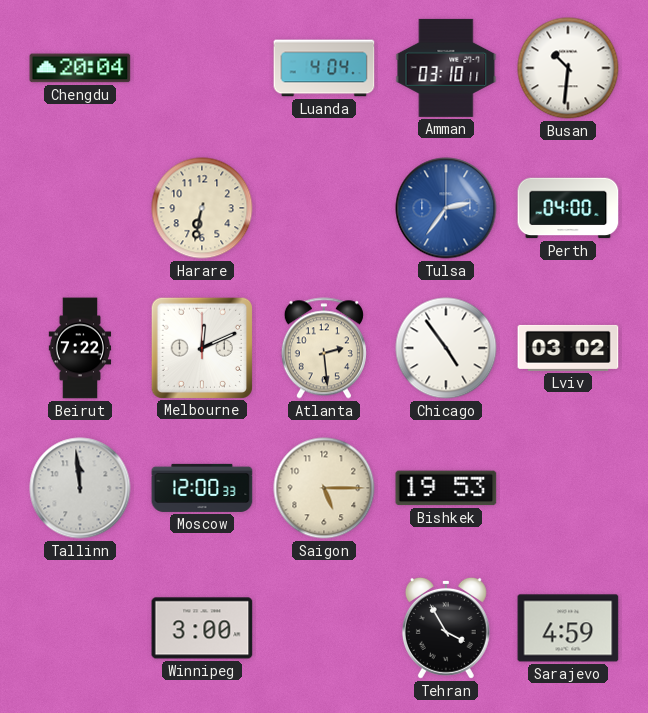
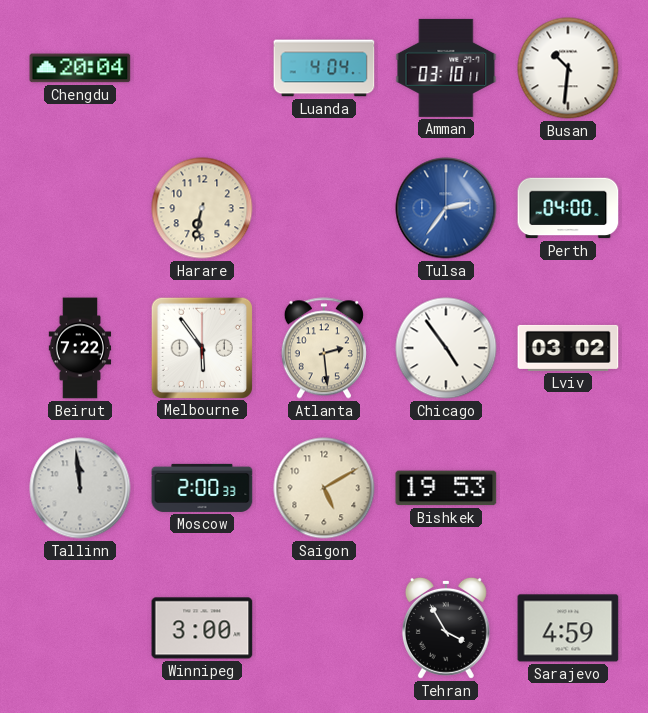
Melbourne: 12:11 -> 5:54
Moscow: 12:00 -> 2:00
Saigon: 5:15 -> 5:10
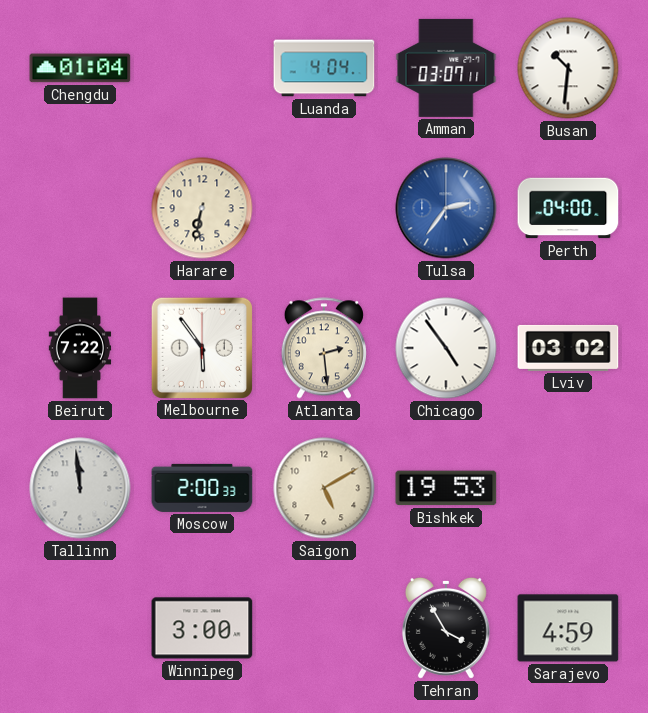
Chengdu: 20:04 -> 01:04
Amman: 03:10 -> 03:07
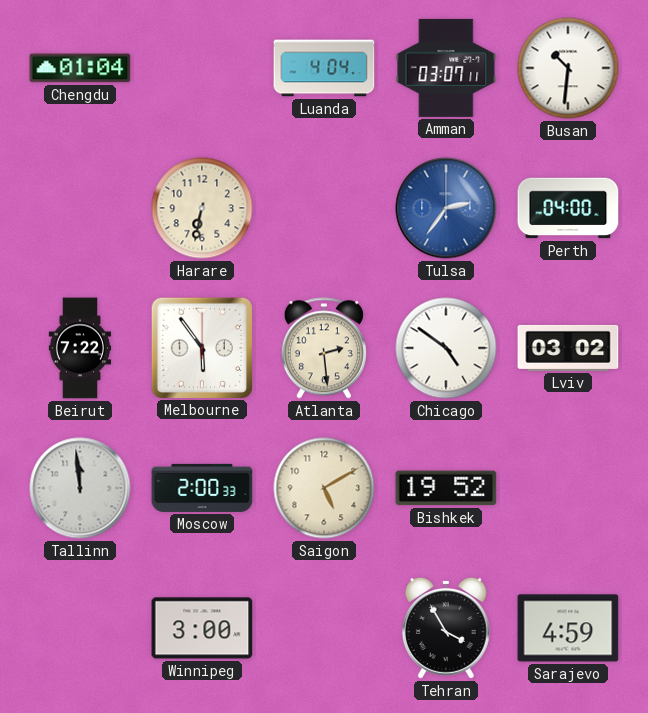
Chicago: 4:54 -> 4:51
Bishkek: 19:53 -> 19:52
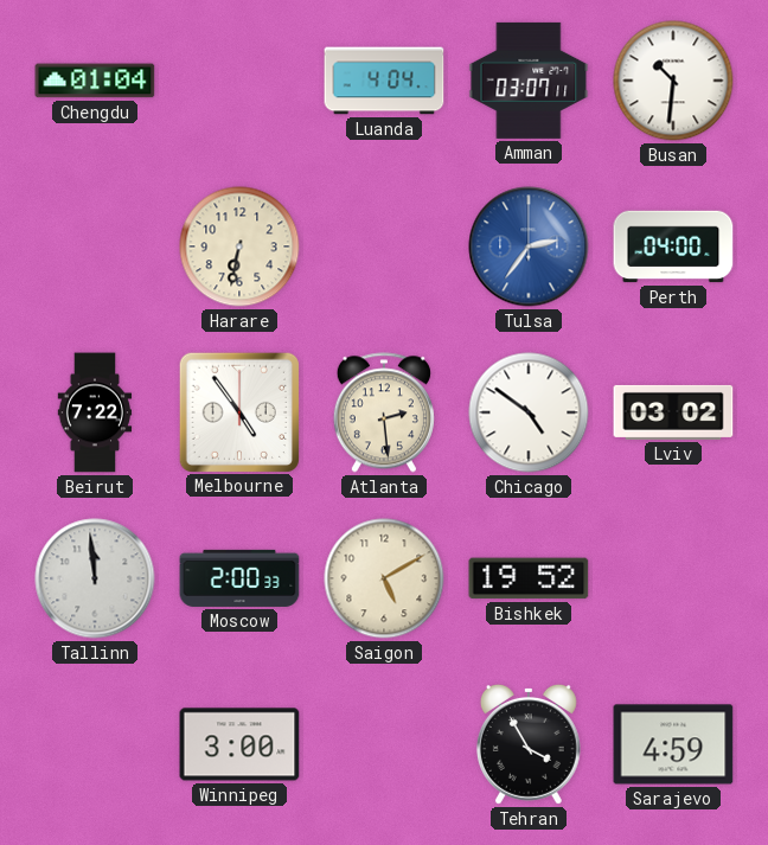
Melbourne: 5:54 -> 4:54
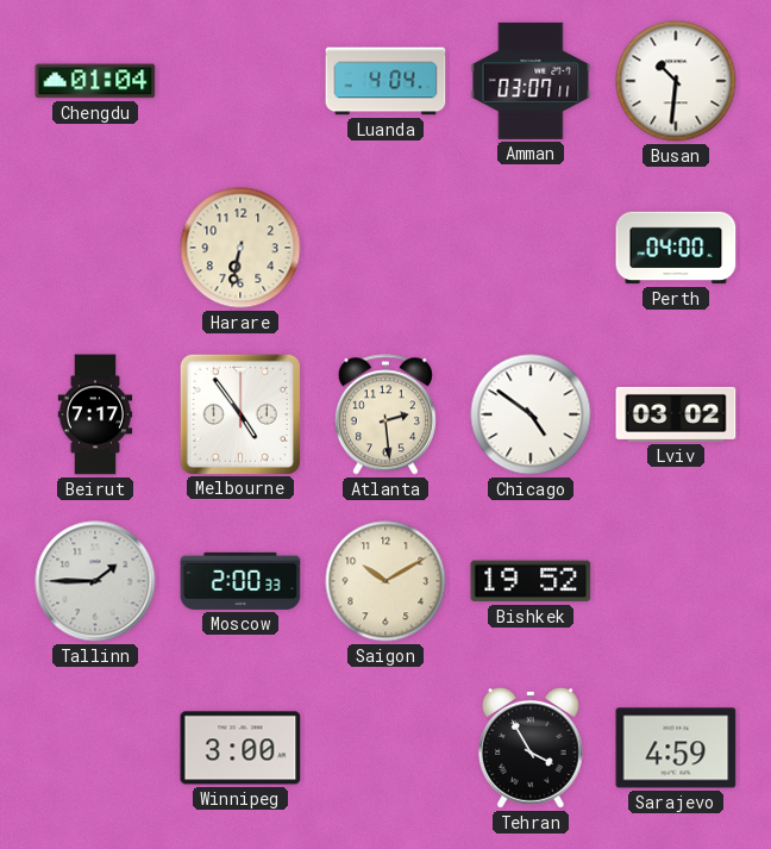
Tulsa: 2:36 -> none
Beirut: 7:22 -> 7:17
Tallinn: 11:59 -> 1:45
Saigon: 5:10 -> 10:10
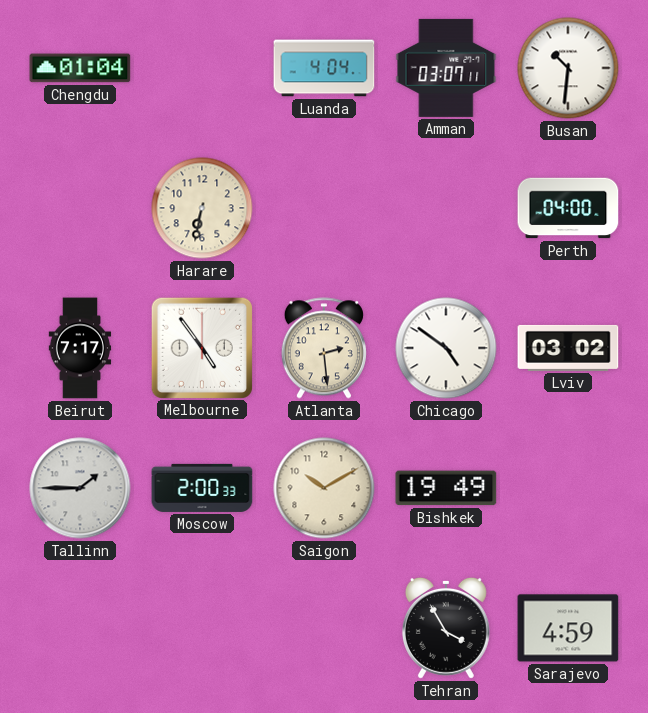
Bishkek: 19:52 -> 19:49
Winnipeg: 3:00 -> none
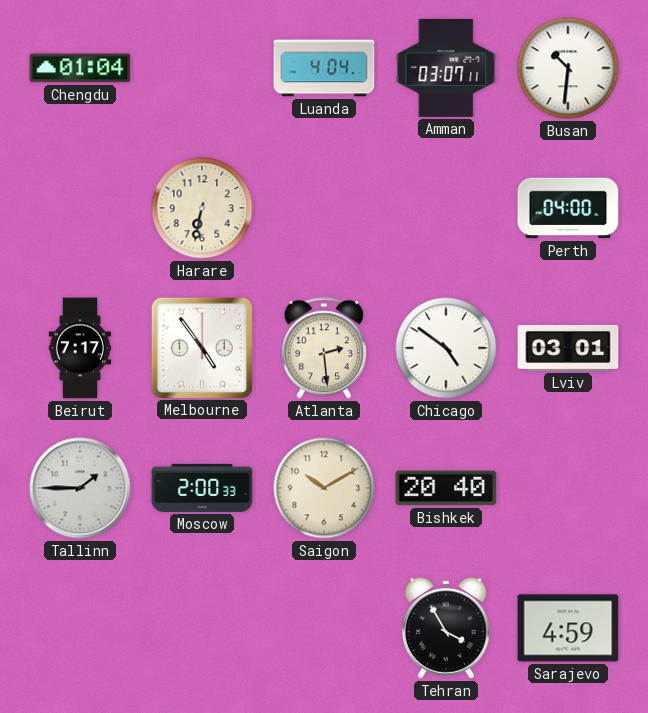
Lviv: 03:02 -> 03:01
Bishkek: 19:49 -> 20:40
